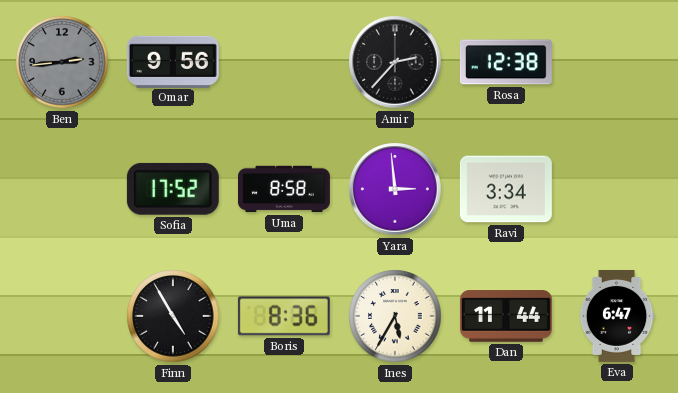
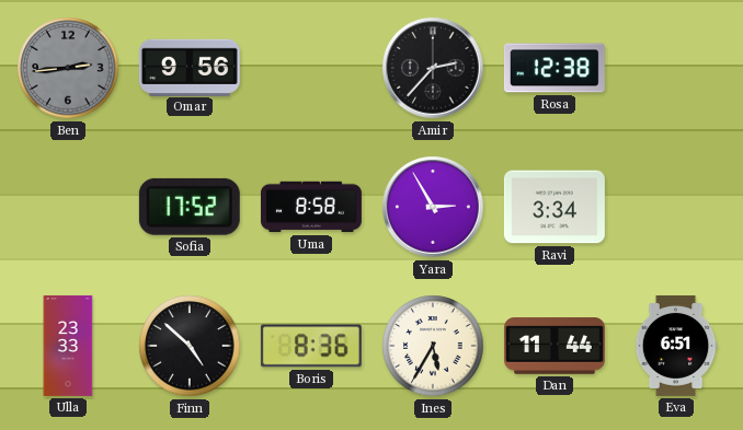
Yara: 2:59 -> 2:55
Ulla: none -> 23:33
Finn: 4:55 -> 4:52
Eva: 6:47 -> 6:51
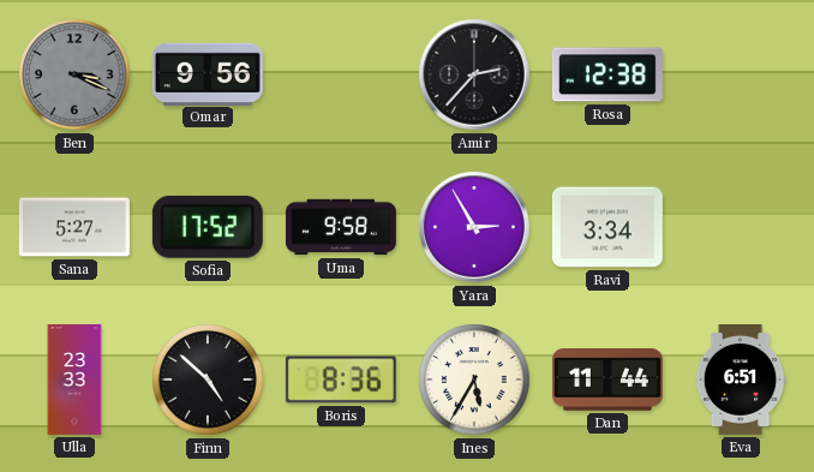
Ben: 2:44 -> 3:19
Sana: none -> 5:27
Uma: 8:58 -> 9:58
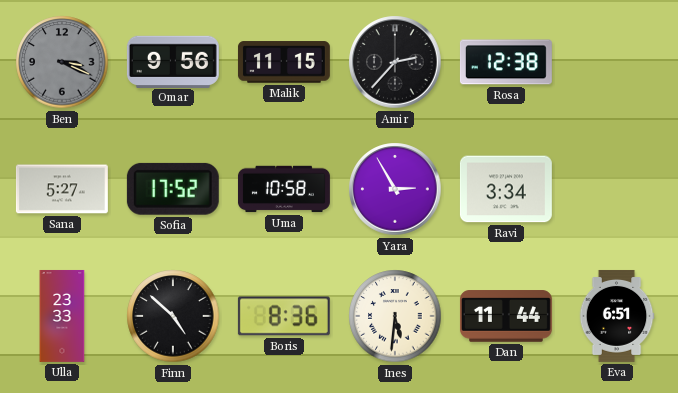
Malik: none -> 11:15
Uma: 9:58 -> 10:58
Ines: 5:35 -> 5:31
